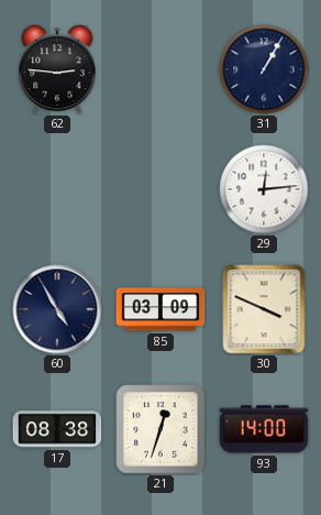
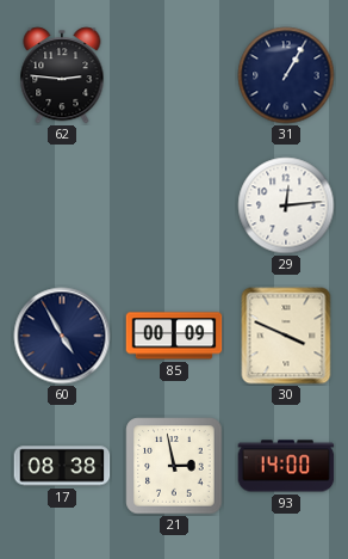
85: 03:09 -> 00:09
21: 12:33 -> 2:58
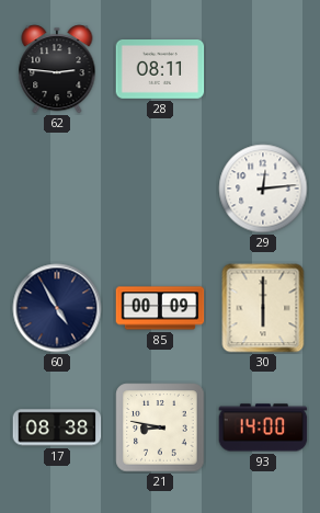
28: none -> 08:11
31: 1:05 -> none
30: 3:49 -> 6:00
21: 2:58 -> 8:47
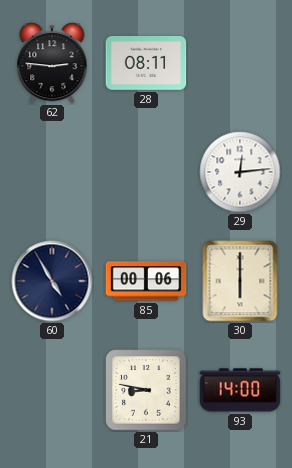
85: 00:09 -> 00:06
17: 08:38 -> none
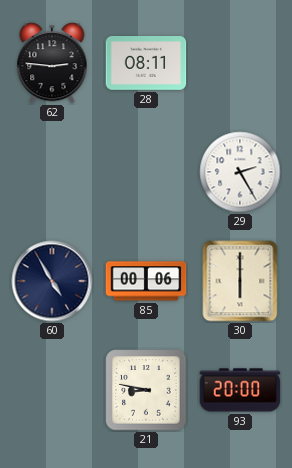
29: 12:14 -> 2:25
93: 14:00 -> 20:00
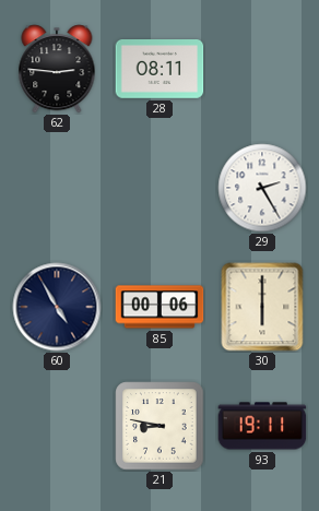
93: 20:00 -> 19:11
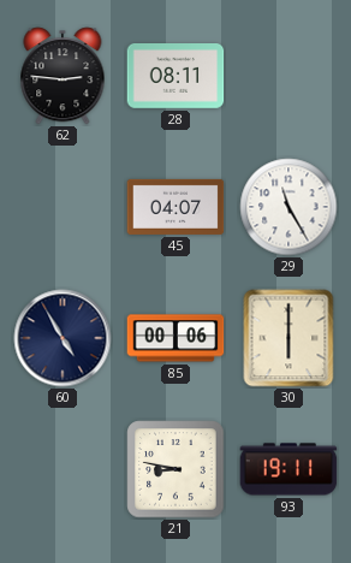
45: none -> 04:07
29: 2:25 -> 11:25
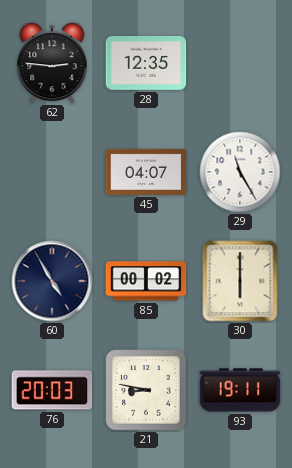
28: 08:11 -> 12:35
85: 00:06 -> 00:02
76: none -> 20:03
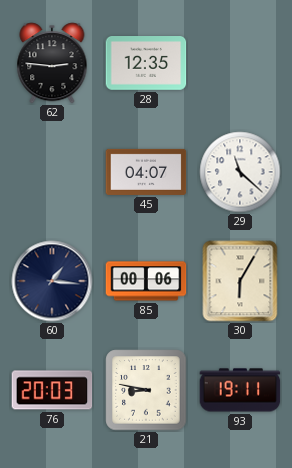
29: 11:25 -> 11:22
60: 4:55 -> 1:16
85: 00:02 -> 00:06
30: 6:00 -> 6:05
